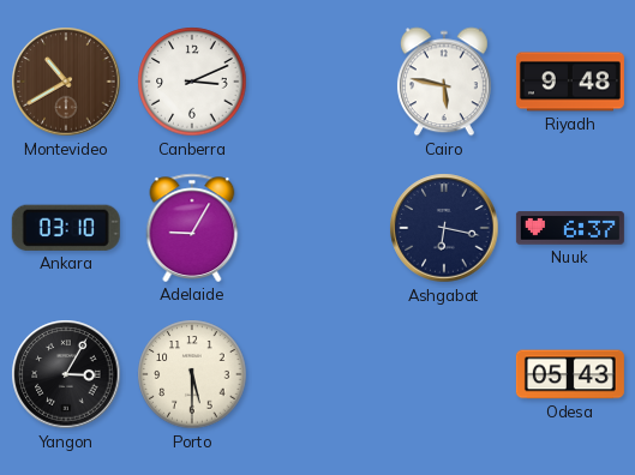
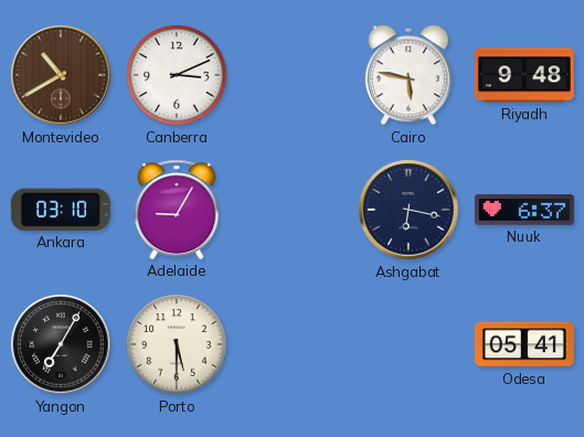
Yangon: 3:05 -> 7:05
Odesa: 05:43 -> 05:41
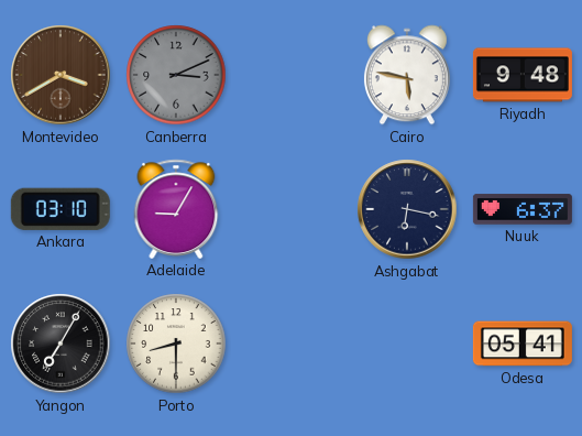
Montevideo: 10:40 -> 3:40
Canberra dial: white -> grey
Porto: 5:30 -> 8:30
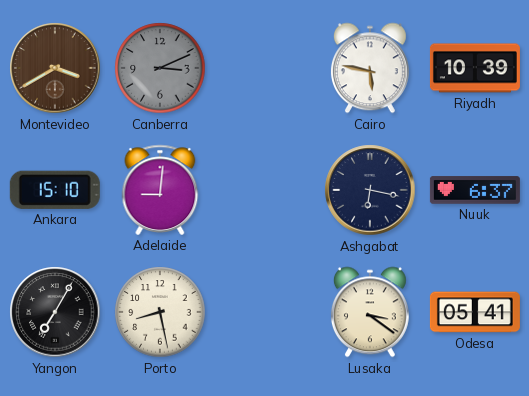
Riyadh: 9:48 -> 10:39
Ankara: 03:10 -> 15:10
Adelaide: 9:05 -> 9:01
Porto: 8:30 -> 8:28
Lusaka: none -> 3:21
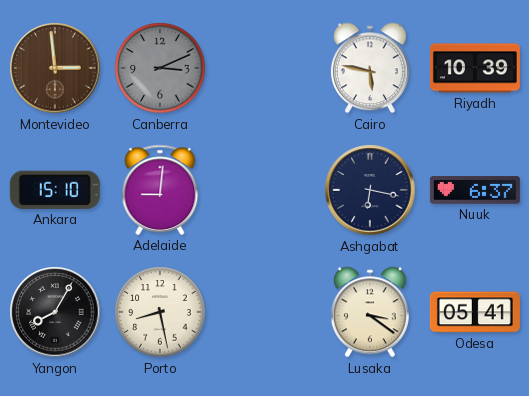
Montevideo: 3:40 -> 2:59
Yangon: 7:05 -> 8:05
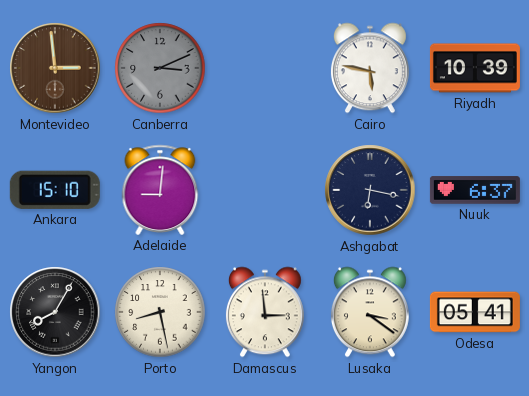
Damascus: none -> 2:59
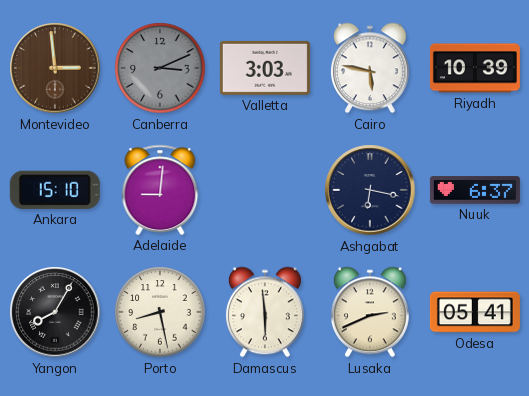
Valletta: none -> 3:03
Damascus: 2:59 -> 5:59
Lusaka: 3:21 -> 2:41
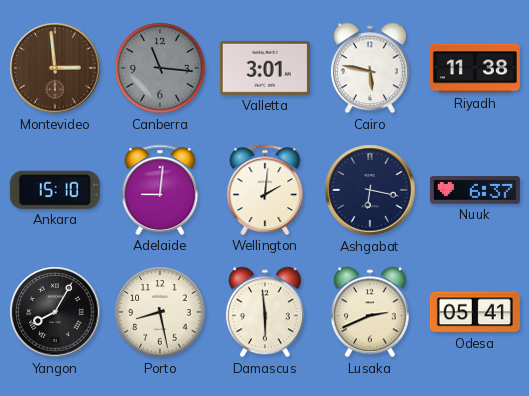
Canberra: 3:11 -> 11:16
Valletta: 3:03 -> 3:01
Riyadh: 10:39 -> 11:38
Wellington: none -> 2:01
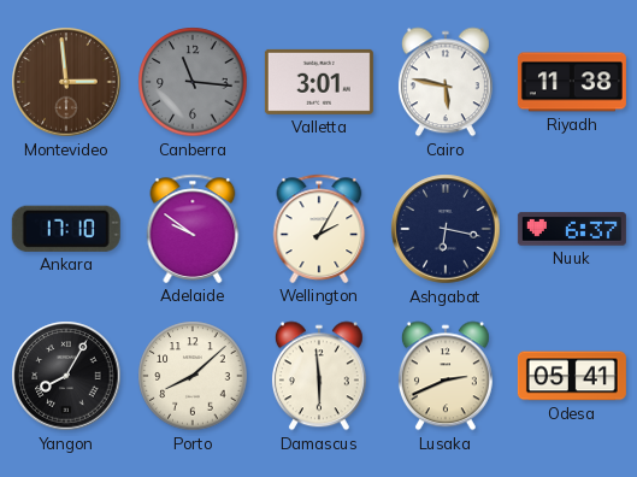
Ankara: 15:10 -> 17:10
Adelaide: 9:01 -> 9:51
Wellington: 2:01 -> 2:05
Porto: 8:28 -> 8:08
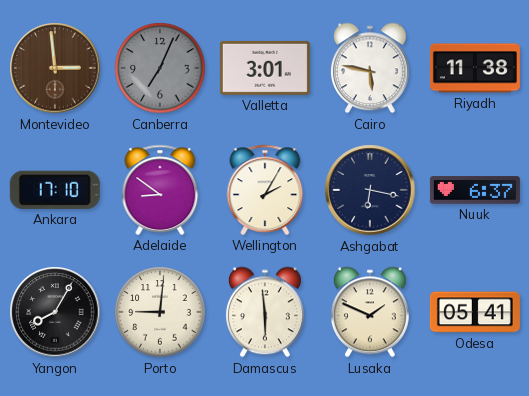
Canberra: 11:16 -> 7:04
Adelaide: 9:51 -> 8:51
Porto: 8:08 -> 9:01
Lusaka: 2:41 -> 1:49
